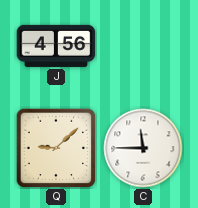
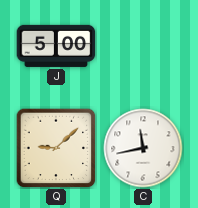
J: 4:56 -> 5:00
C: 11:45 -> 11:43
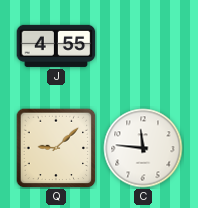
J: 5:00 -> 4:55
C: 11:43 -> 11:46
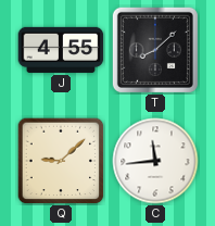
T: none -> 8:08
C: 11:46 -> 11:44
